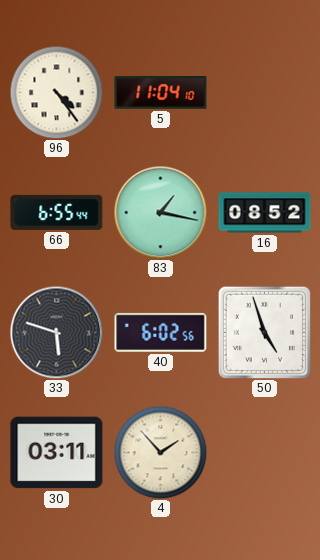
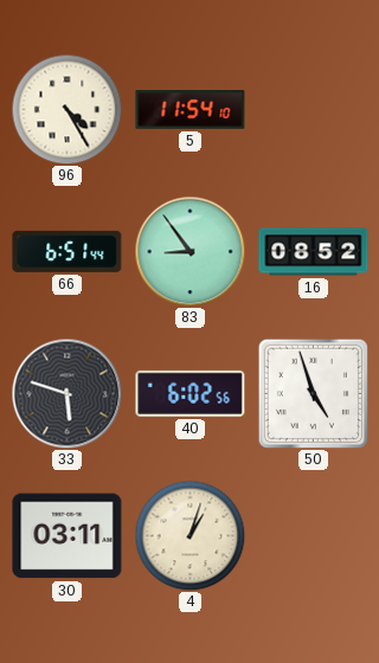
96: 4:24 -> 4:25
5: 11:04 -> 11:54
66: 6:55 -> 6:51
83: 1:17 -> 8:54
4: 1:53 -> 1:03
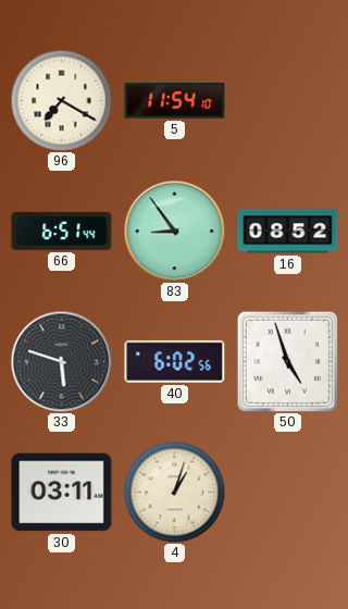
96: 4:25 -> 7:20
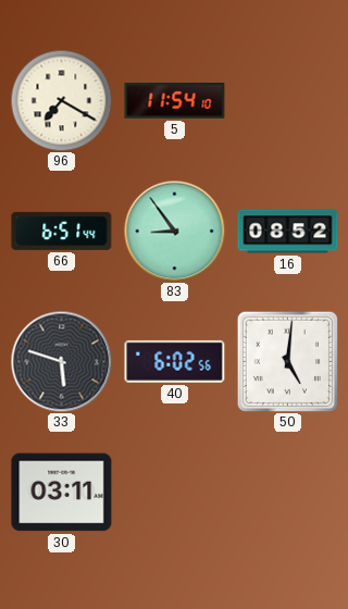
50: 4:57 -> 5:01
4: 1:03 -> none
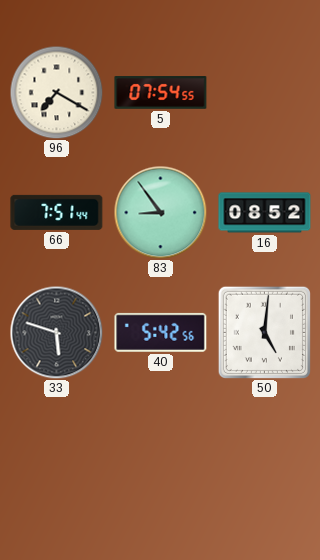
5: 11:54 -> 07:54
66: 6:51 -> 7:51
40: 6:02 -> 5:42
30: 03:11 -> none
